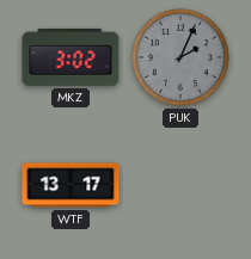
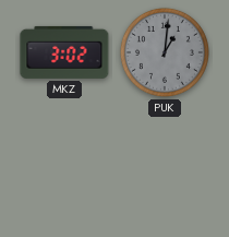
PUK: 2:04 -> 1:01
WTF: 13:17 -> none
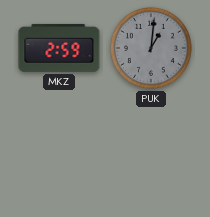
MKZ: 3:02 -> 2:59
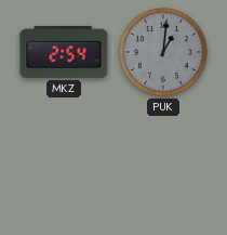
MKZ: 2:59 -> 2:54
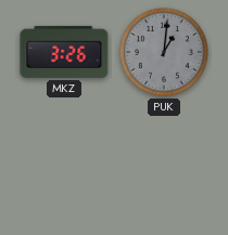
MKZ: 2:54 -> 3:26
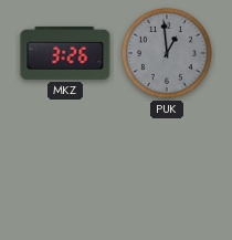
PUK: 1:01 -> 12:59
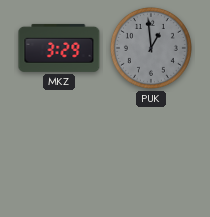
MKZ: 3:26 -> 3:29
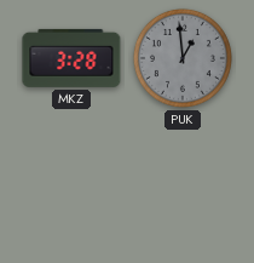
MKZ: 3:29 -> 3:28
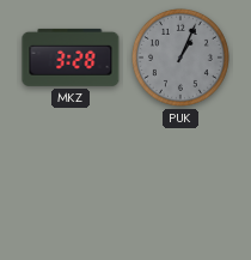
PUK: 12:59 -> 1:04
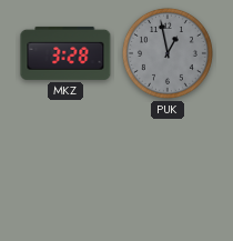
PUK: 1:04 -> 12:58
